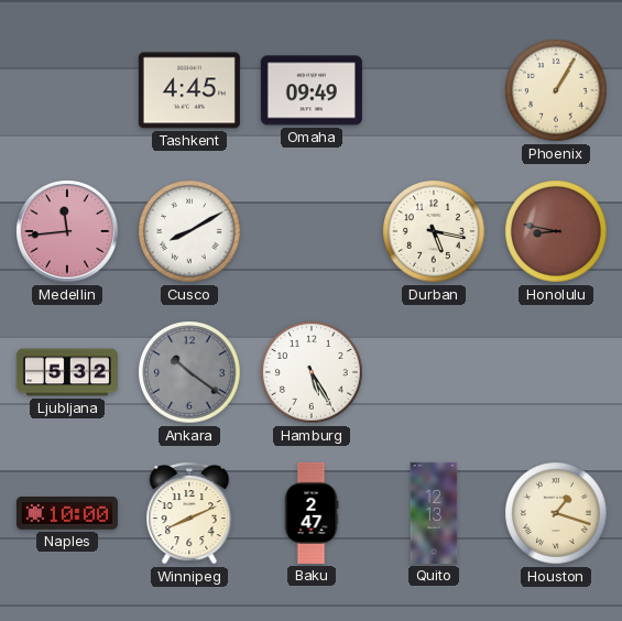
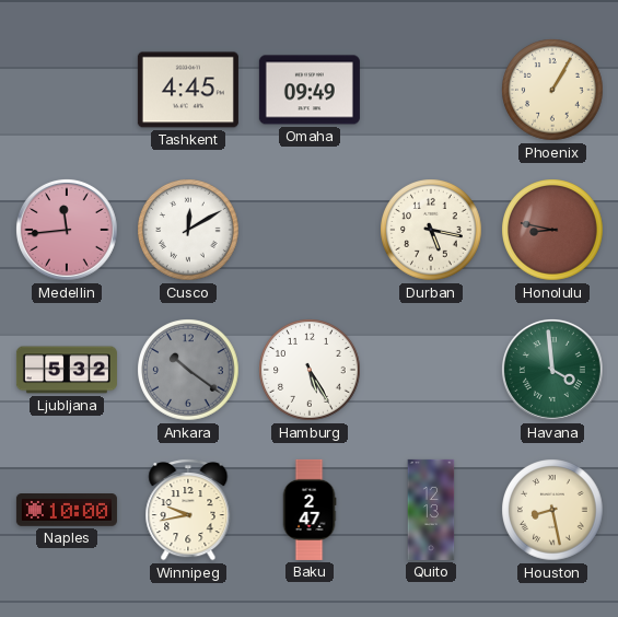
Cusco: 8:10 -> 12:10
Havana: none -> 3:59
Winnipeg: 8:11 -> 9:43
Houston: 1:18 -> 8:28
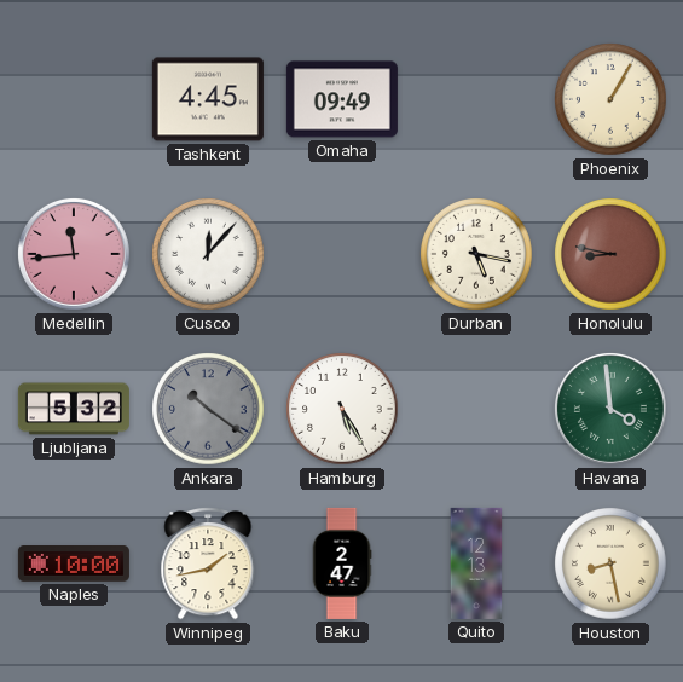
Cusco: 12:10 -> 12:07
Winnipeg: 9:43 -> 1:43
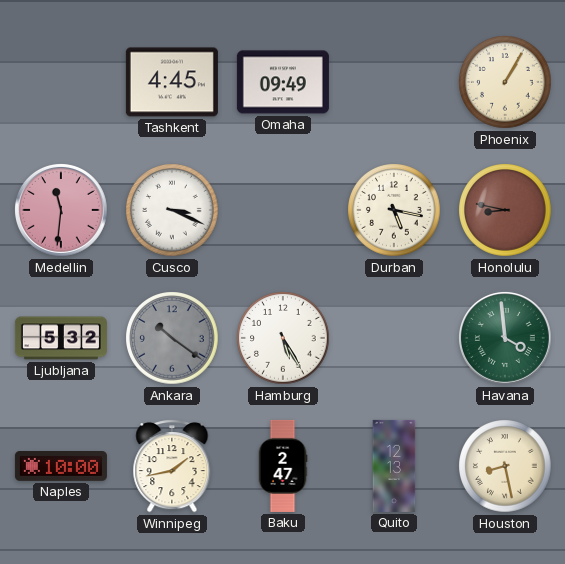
Medellin: 11:44 -> 11:31
Cusco: 12:07 -> 3:19
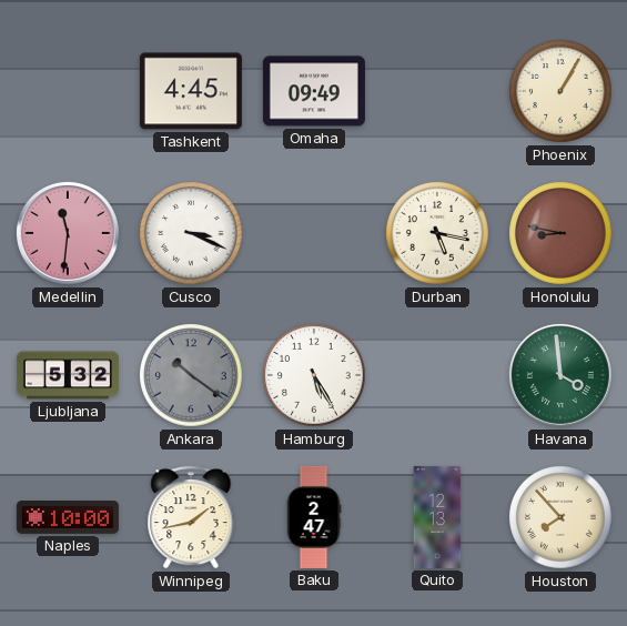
Houston: 8:28 -> 7:53
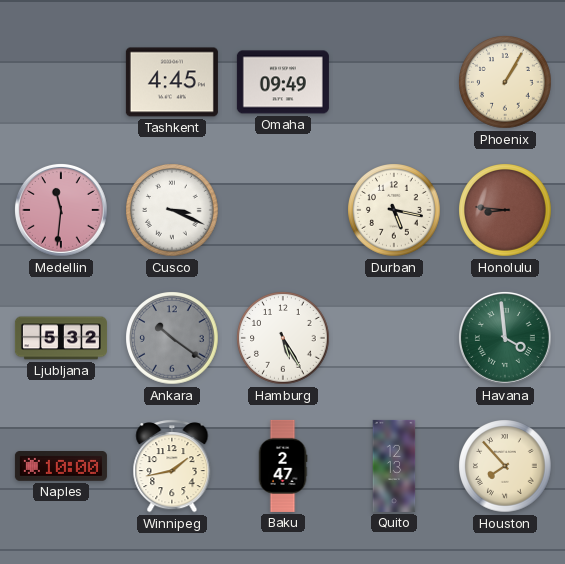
Honolulu: 8:47 -> 8:46
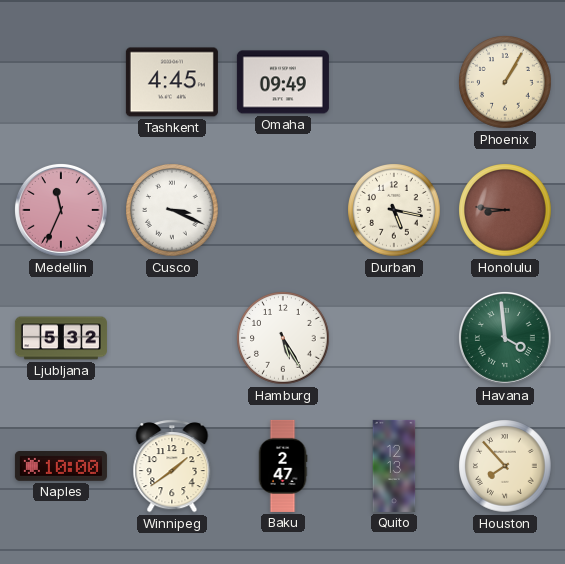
Medellin: 11:31 -> 11:34
Ankara: 10:21 -> none
Winnipeg: 1:43 -> 1:39
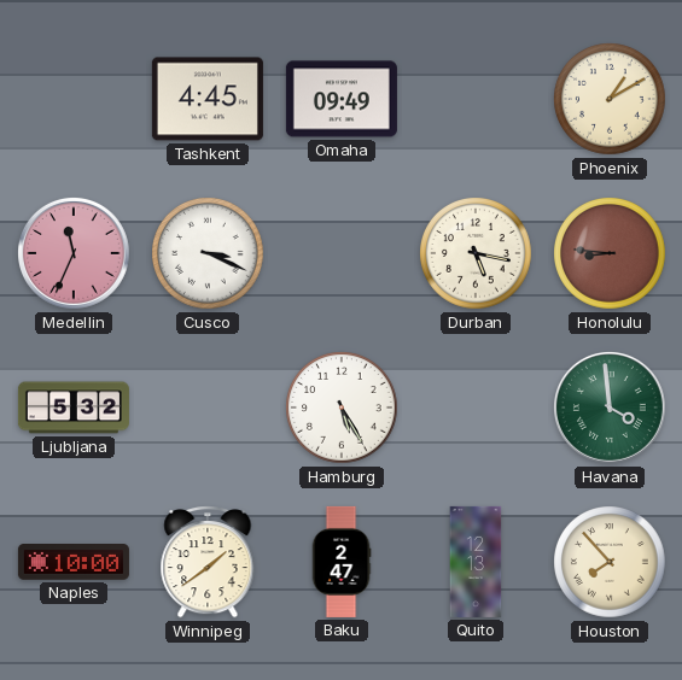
Phoenix: 1:05 -> 1:10
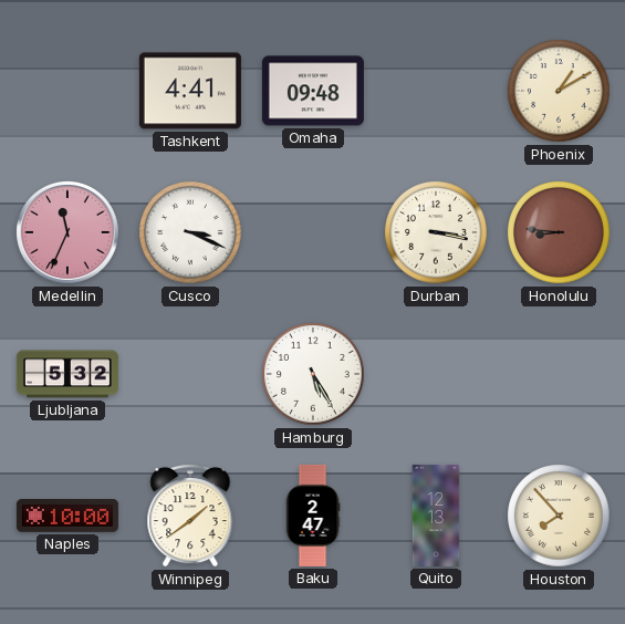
Tashkent: 4:45 -> 4:41
Omaha: 09:49 -> 09:48
Durban: 5:17 -> 3:17
Havana: 3:59 -> none
